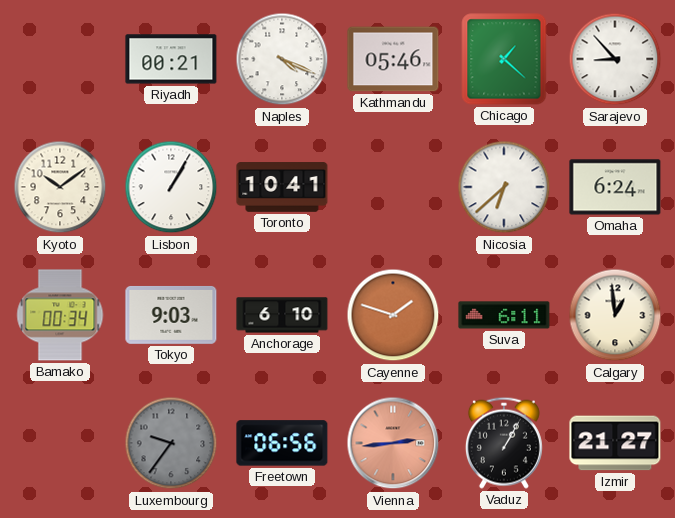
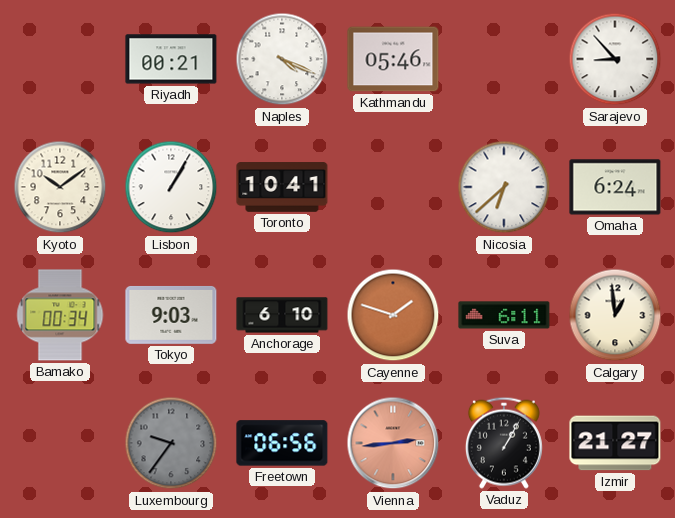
Chicago: 1:22 -> none
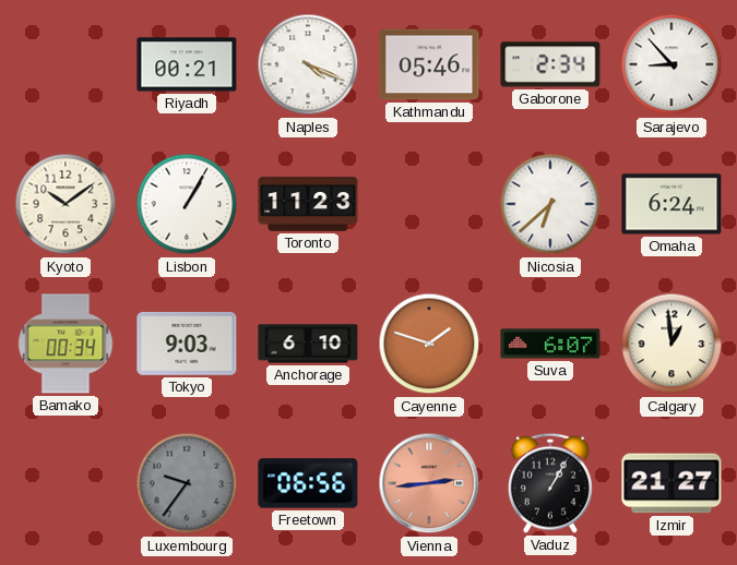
Gaborone: none -> 2:34
Toronto: 10:41 -> 11:23
Suva: 6:11 -> 6:07
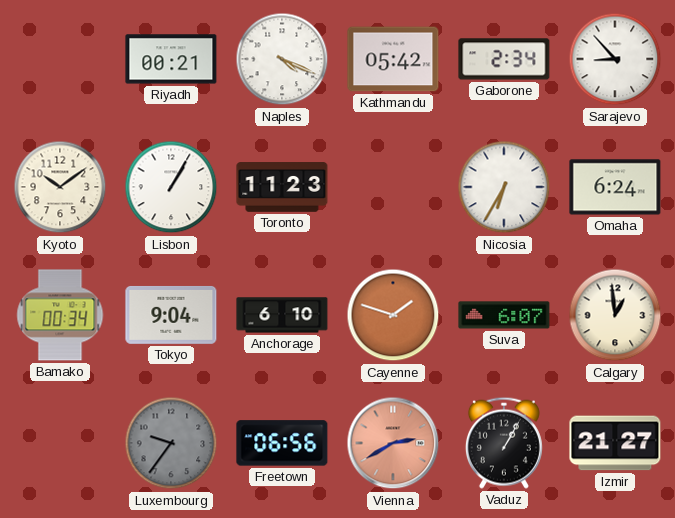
Kathmandu: 05:46 -> 05:42
Nicosia: 6:38 -> 6:35
Tokyo: 9:03 -> 9:04
Vienna: 2:44 -> 2:40
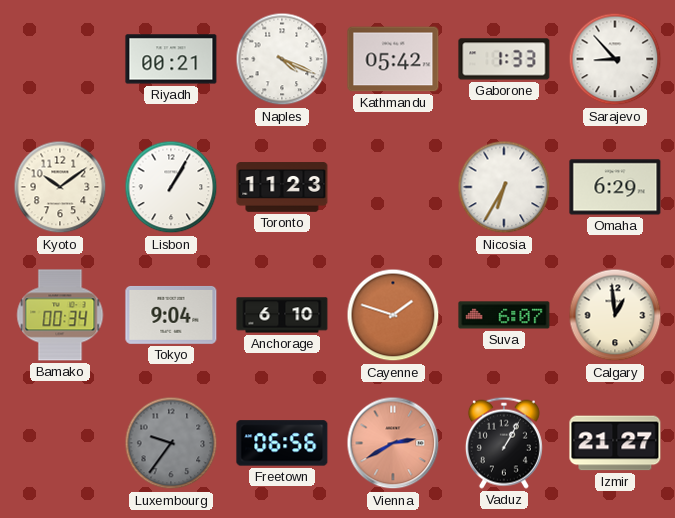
Gaborone: 2:34 -> 1:33
Omaha: 6:24 -> 6:29
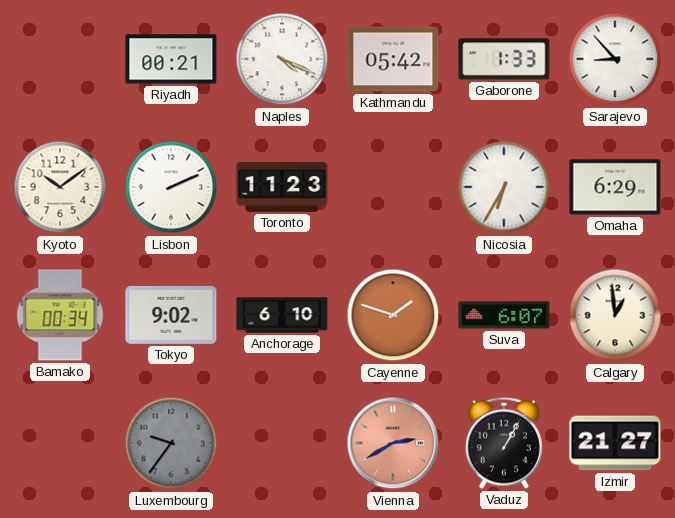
Lisbon: 1:05 -> 2:11
Tokyo: 9:04 -> 9:02
Freetown: 06:56 -> none
